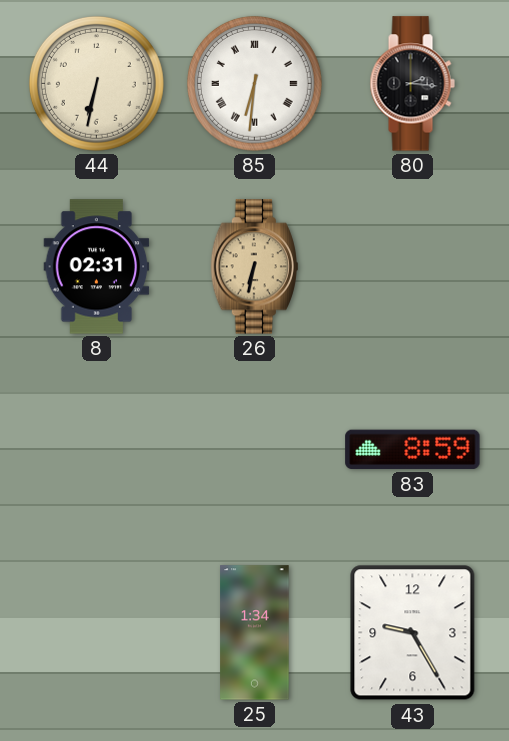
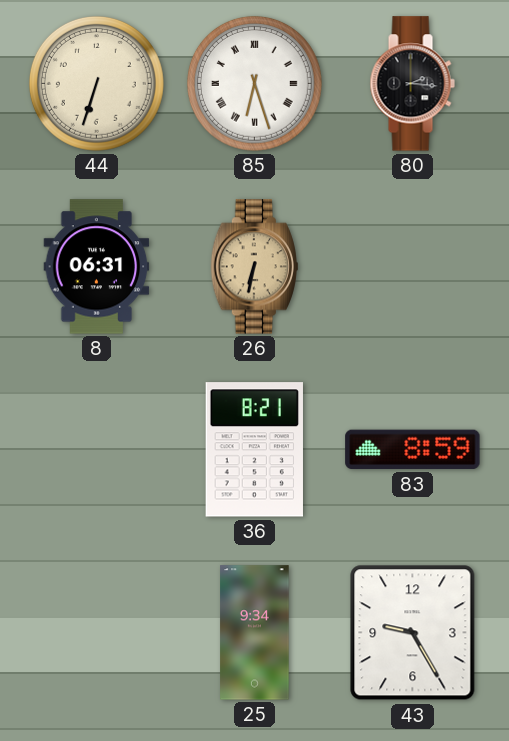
44: 6:32 -> 6:33
85: 6:31 -> 6:27
8: 02:31 -> 06:31
36: none -> 8:21
25: 1:34 -> 9:34
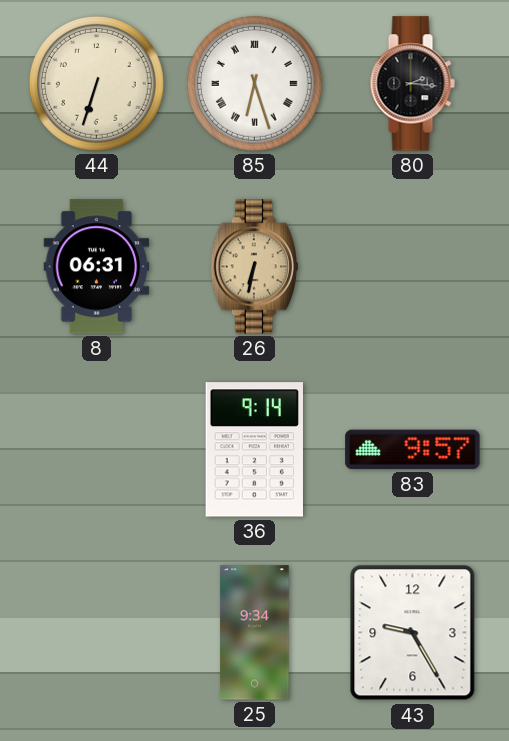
36: 8:21 -> 9:14
83: 8:59 -> 9:57
